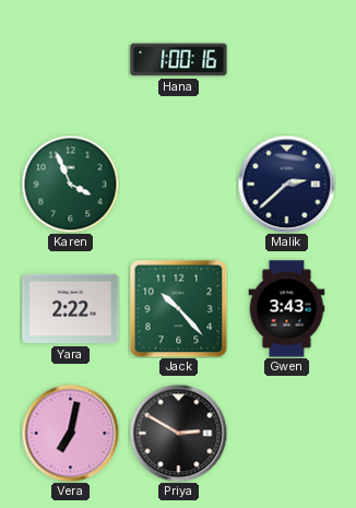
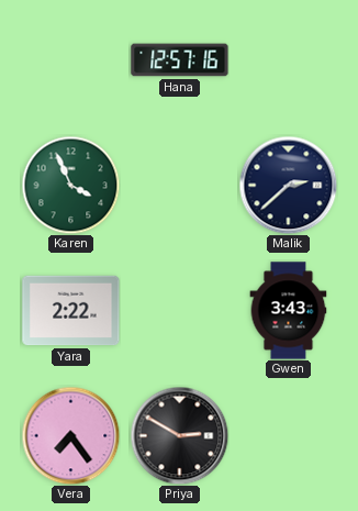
Hana: 1:00 -> 12:57
Jack: 10:23 -> none
Vera: 7:02 -> 7:24
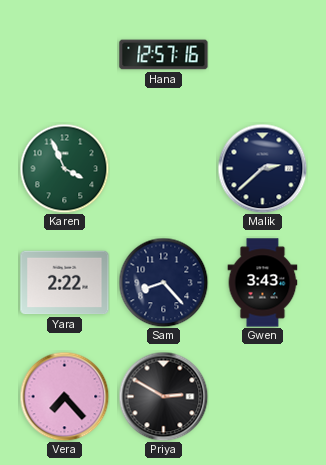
Sam: none -> 8:23
Vera: 7:24 -> 7:23
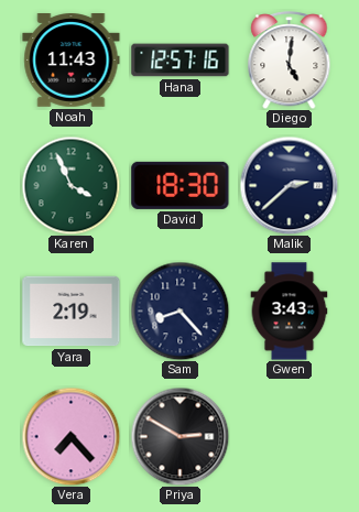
Noah: none -> 11:43
Diego: none -> 5:01
David: none -> 18:30
Yara: 2:22 -> 2:19
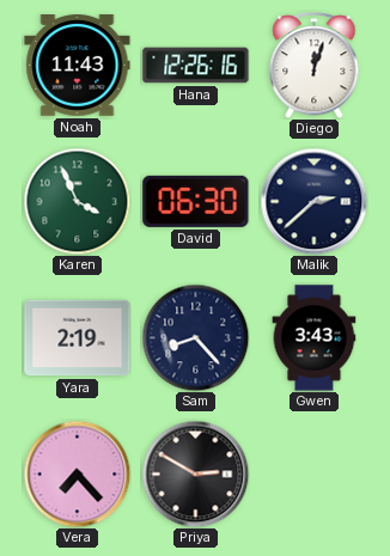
Hana: 12:57 -> 12:26
Diego: 5:01 -> 12:03
David: 18:30 -> 06:30
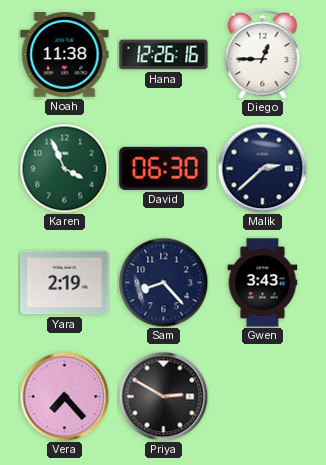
Noah: 11:43 -> 11:38
Diego: 12:03 -> 12:45
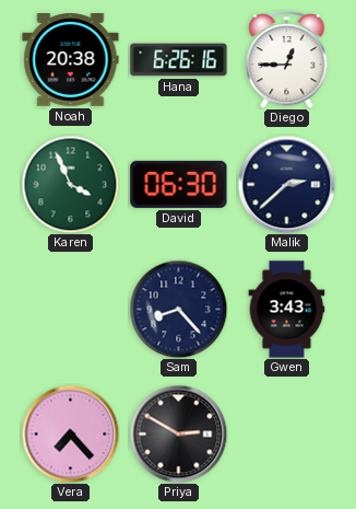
Noah: 11:38 -> 20:38
Hana: 12:26 -> 6:26
Yara: 2:19 -> none
